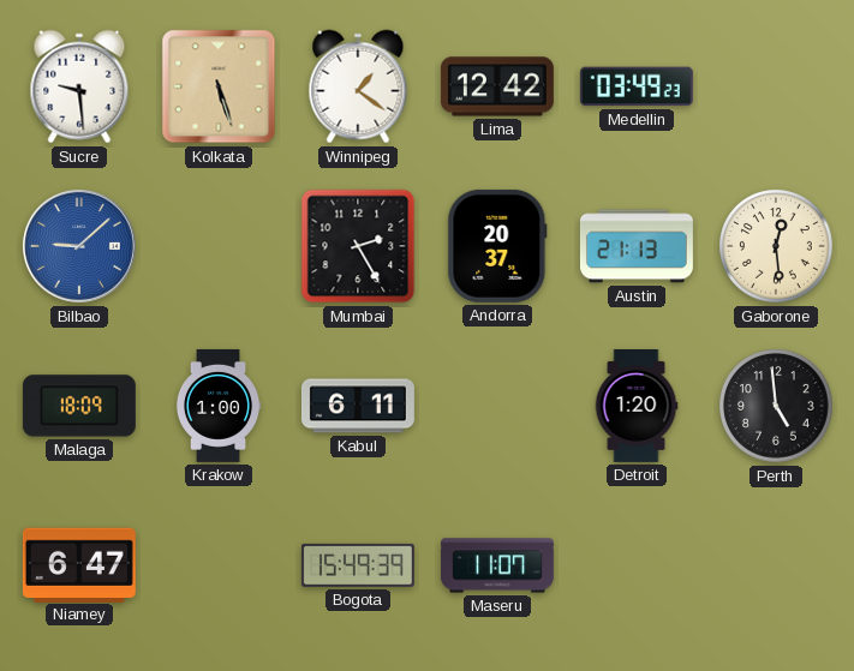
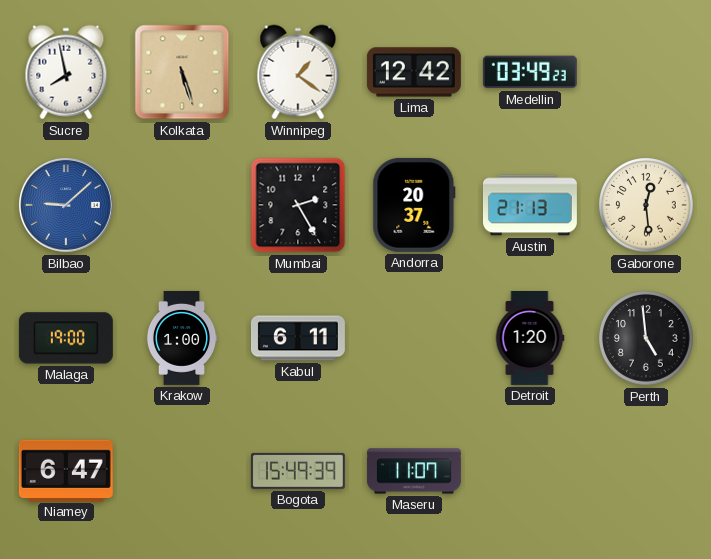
Sucre: 9:29 -> 7:58
Malaga: 18:09 -> 19:00
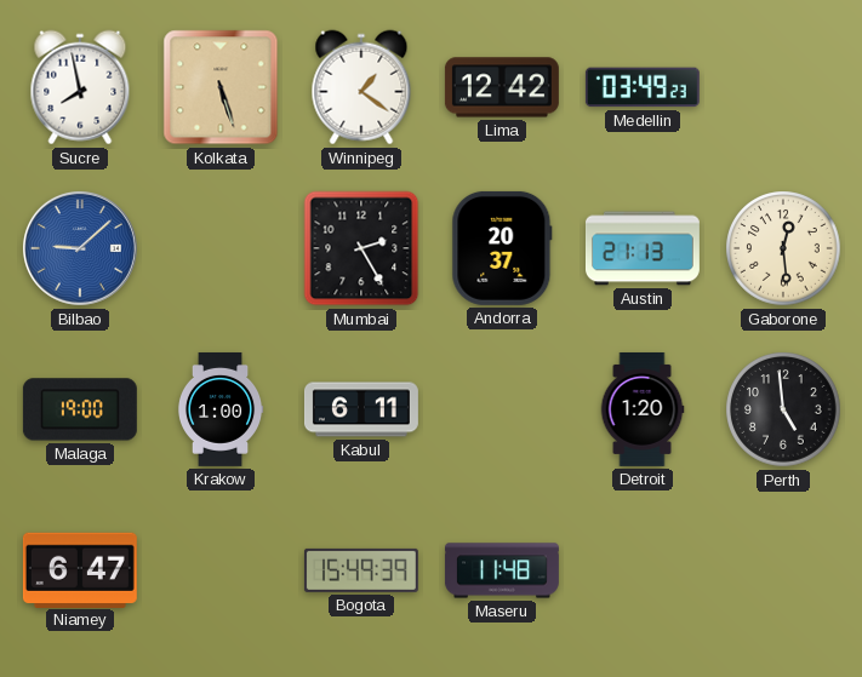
Maseru: 11:07 -> 11:48
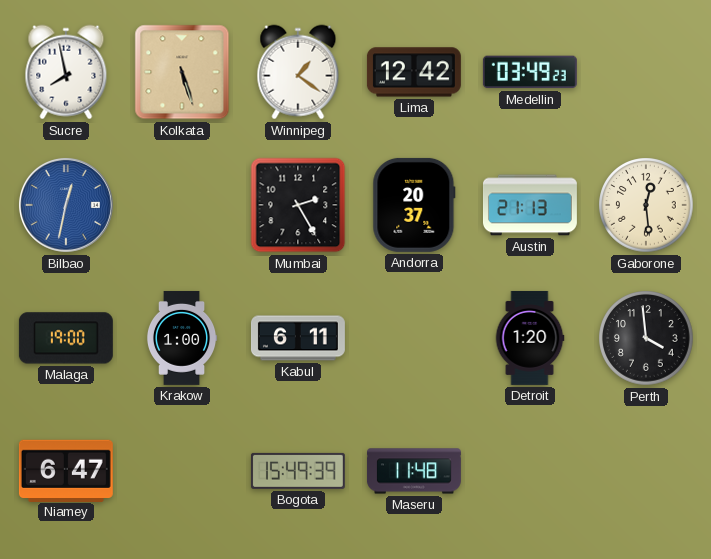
Bilbao: 9:08 -> 12:32
Perth: 4:59 -> 3:59
